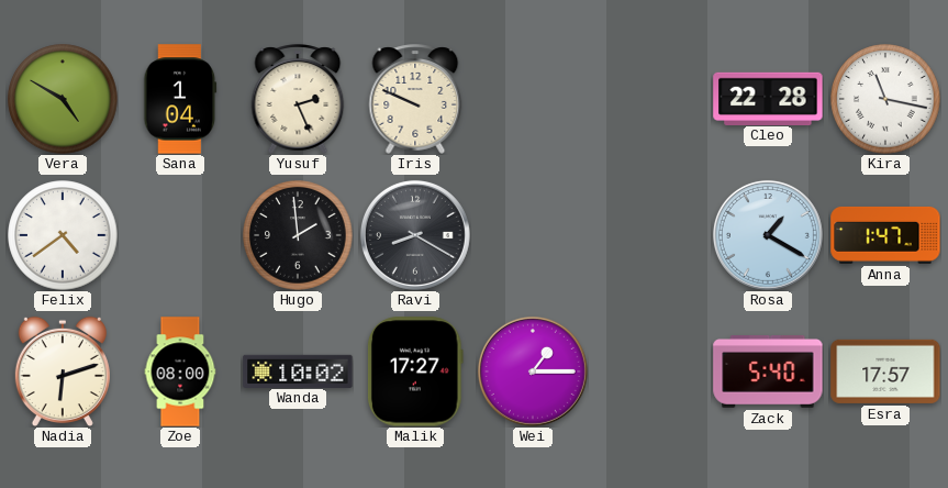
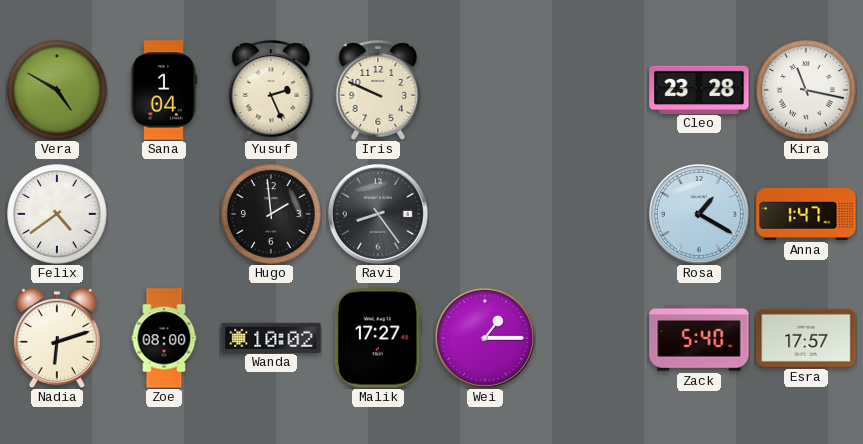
Cleo: 22:28 -> 23:28
Ravi: 8:20 -> 8:24
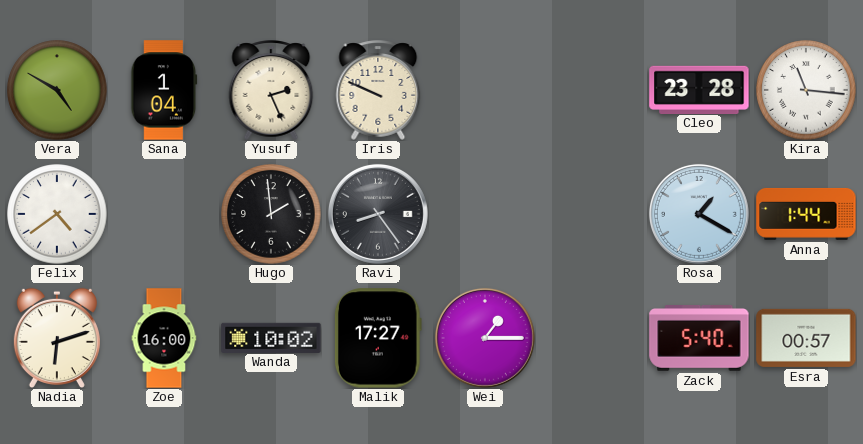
Kira: 11:17 -> 11:16
Anna: 1:47 -> 1:44
Zoe: 08:00 -> 16:00
Esra: 17:57 -> 00:57
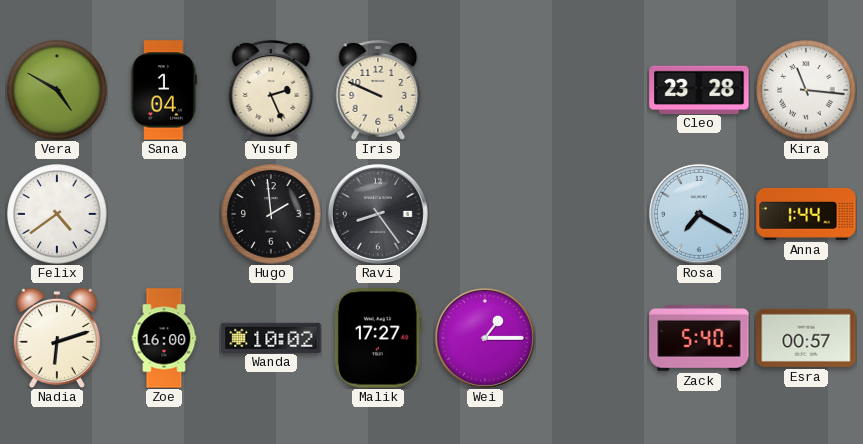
Rosa: 1:20 -> 7:20
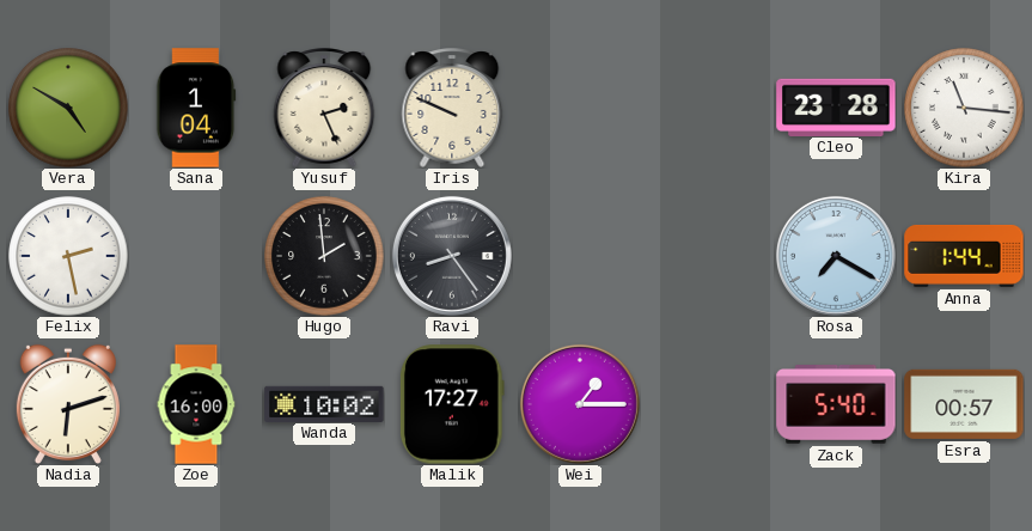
Felix: 4:39 -> 2:28
